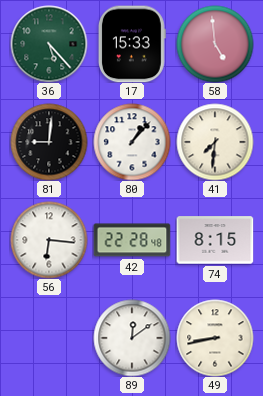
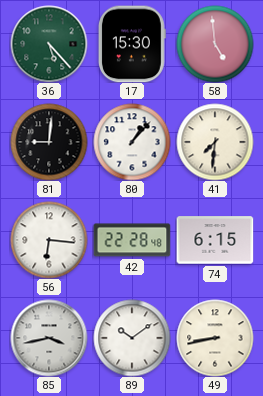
17: 15:33 -> 15:30
74: 8:15 -> 6:15
85: none -> 3:43
89: 12:09 -> 10:09
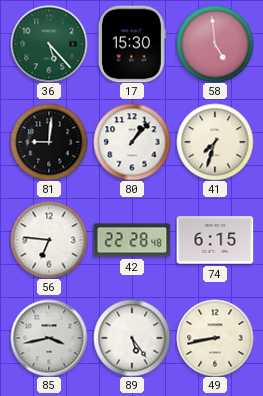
41: 7:31 -> 7:33
56: 6:16 -> 6:46
89: 10:09 -> 5:24
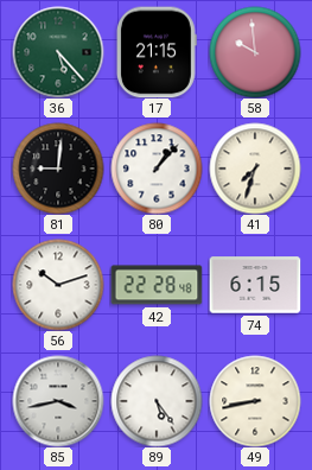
17: 15:30 -> 21:15
58: 4:59 -> 9:59
56: 6:46 -> 10:12
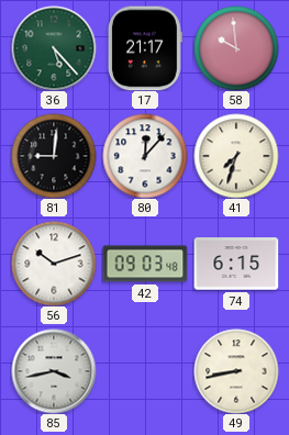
17: 21:15 -> 21:17
80: 1:07 -> 12:07
42: 22:28 -> 09:03
89: 5:24 -> none
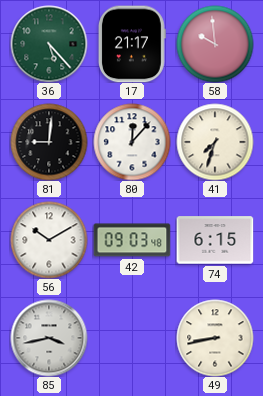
56: 10:12 -> 10:10
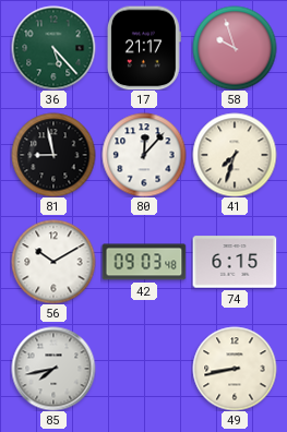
58: 9:59 -> 9:57
81: 9:01 -> 8:58
85: 3:43 -> 7:43
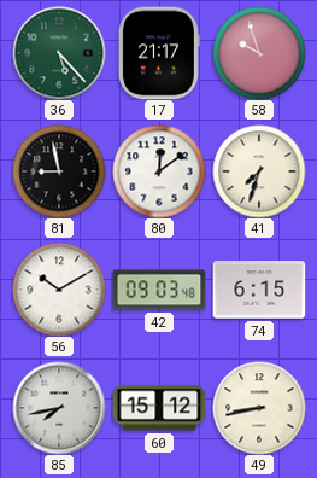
80: 12:07 -> 12:09
60: none -> 15:12
